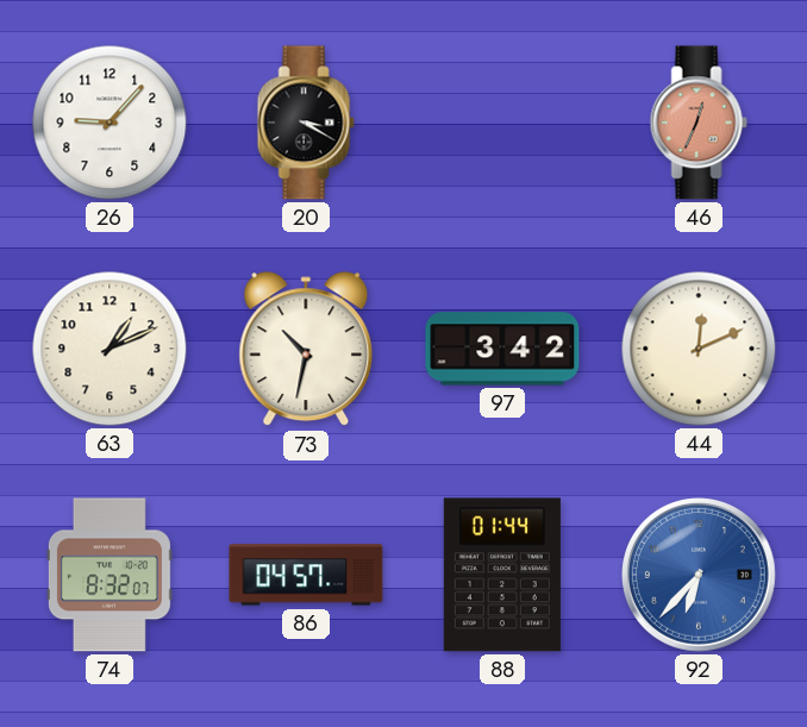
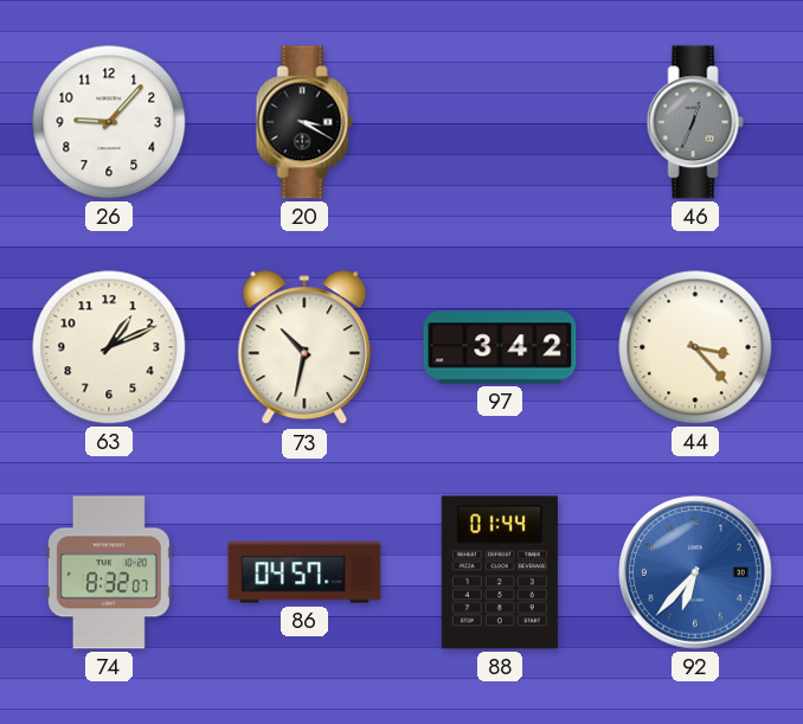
46 dial: salmon -> grey
44: 12:11 -> 3:23
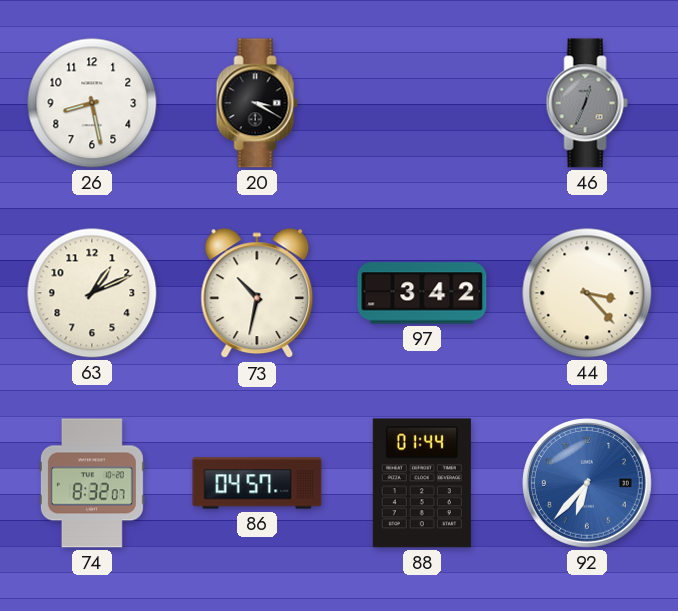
26: 9:07 -> 8:28
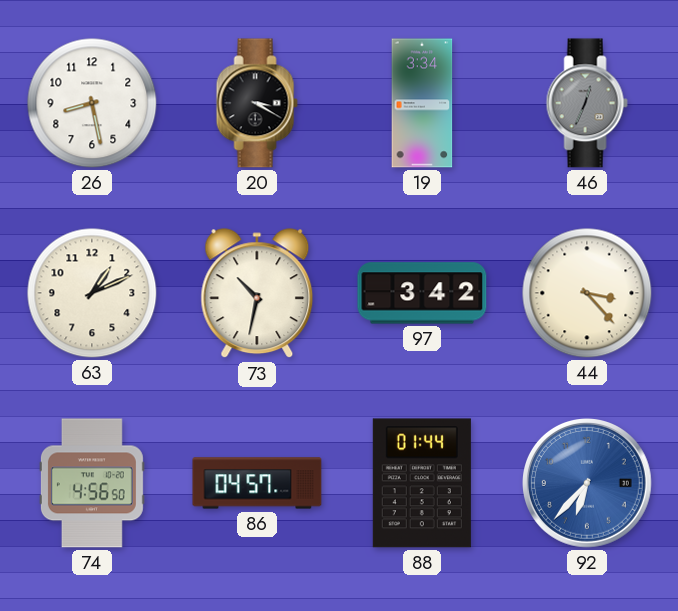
19: none -> 3:34
74: 8:32 -> 4:56
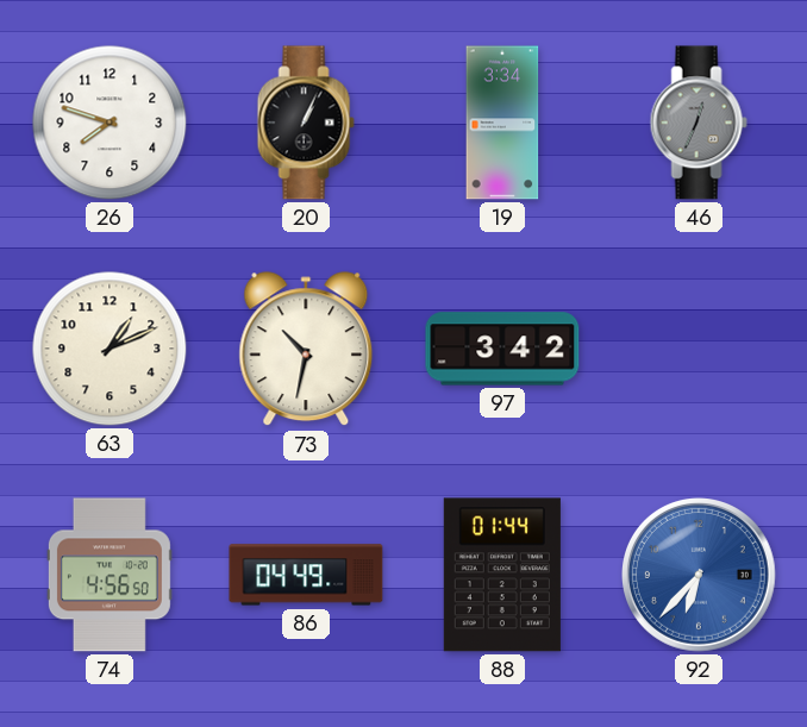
26: 8:28 -> 7:48
20: 3:20 -> 1:04
44: 3:23 -> none
86: 04:57 -> 04:49
